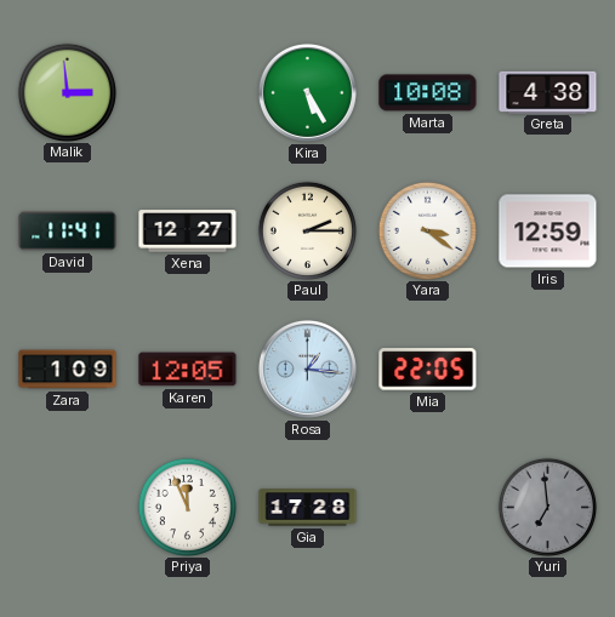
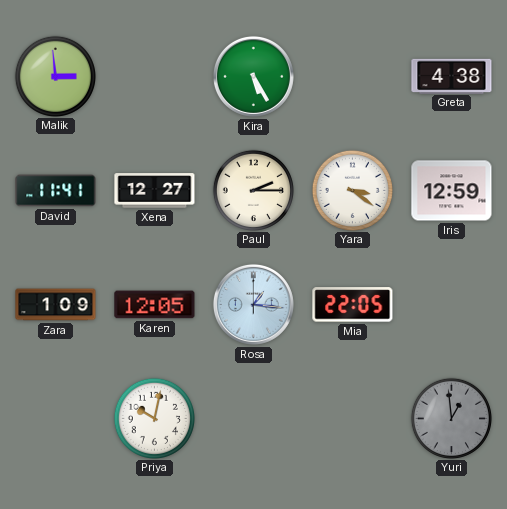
Marta: 10:08 -> none
Priya: 11:56 -> 10:02
Gia: 17:28 -> none
Yuri: 6:59 -> 12:59
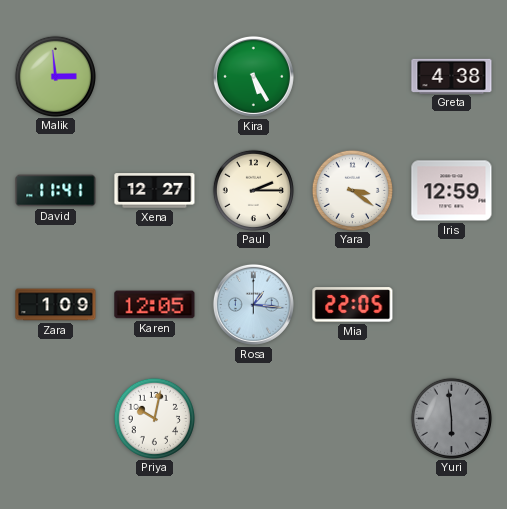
Yuri: 12:59 -> 5:59
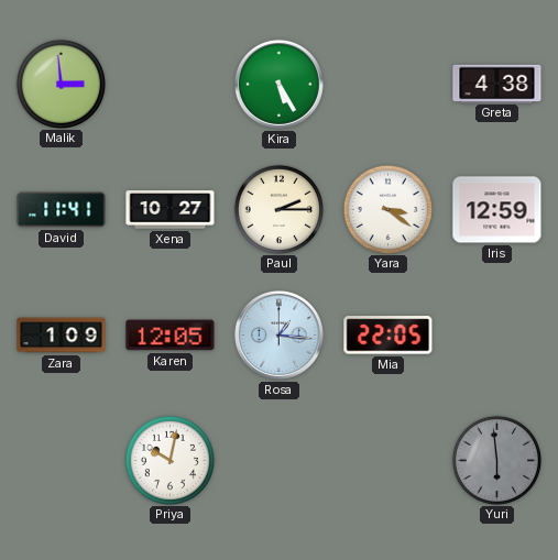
Xena: 12:27 -> 10:27
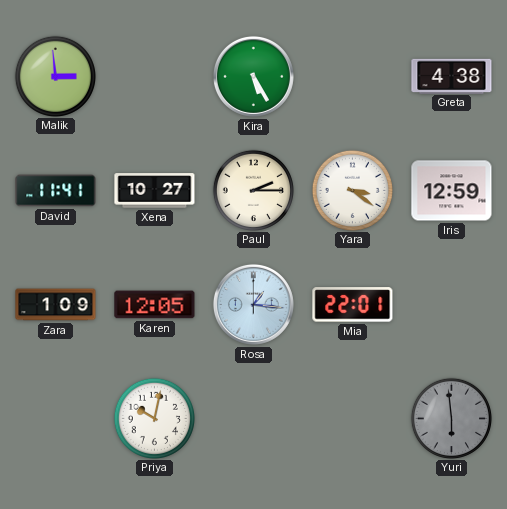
Mia: 22:05 -> 22:01
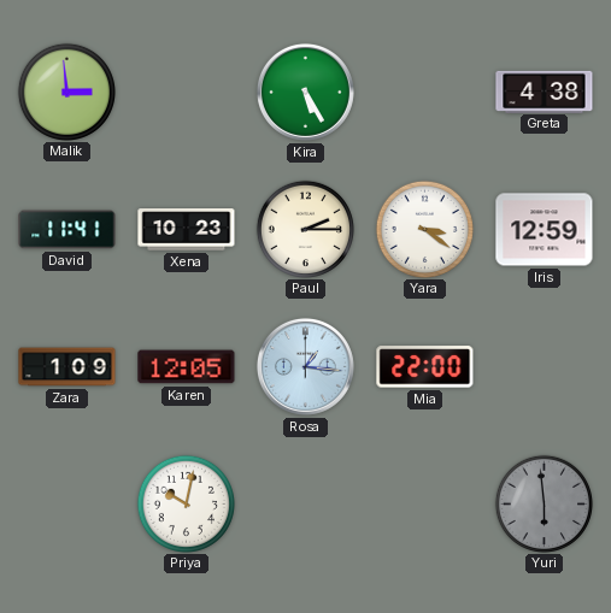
Xena: 10:27 -> 10:23
Mia: 22:01 -> 22:00
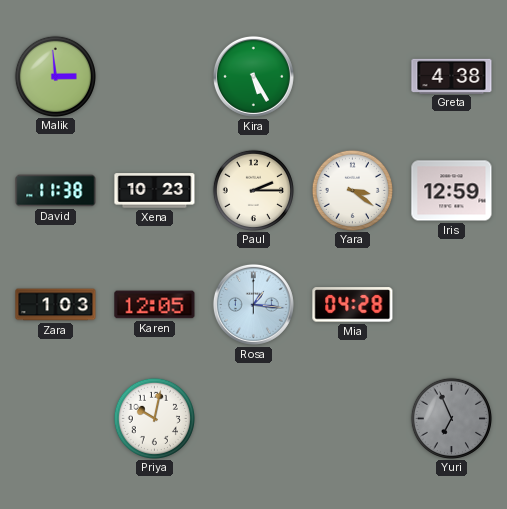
David: 11:41 -> 11:38
Zara: 1:09 -> 1:03
Mia: 22:00 -> 04:28
Yuri: 5:59 -> 6:56
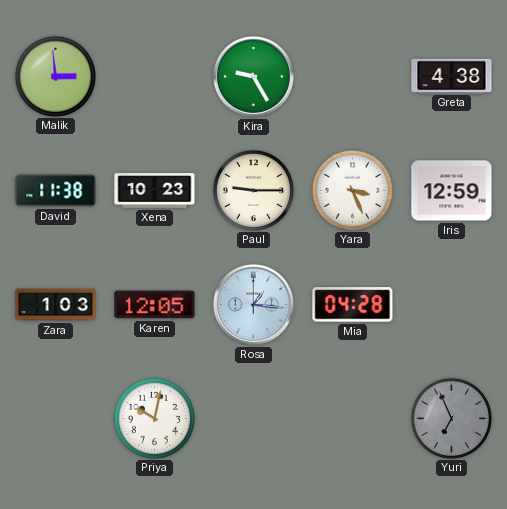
Kira: 5:25 -> 9:25
Paul: 2:15 -> 9:15
Yara: 3:21 -> 3:26
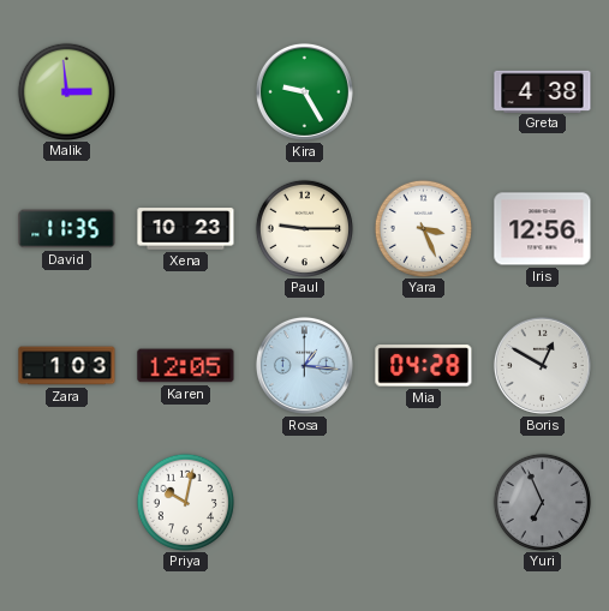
David: 11:38 -> 11:35
Iris: 12:59 -> 12:56
Boris: none -> 12:50
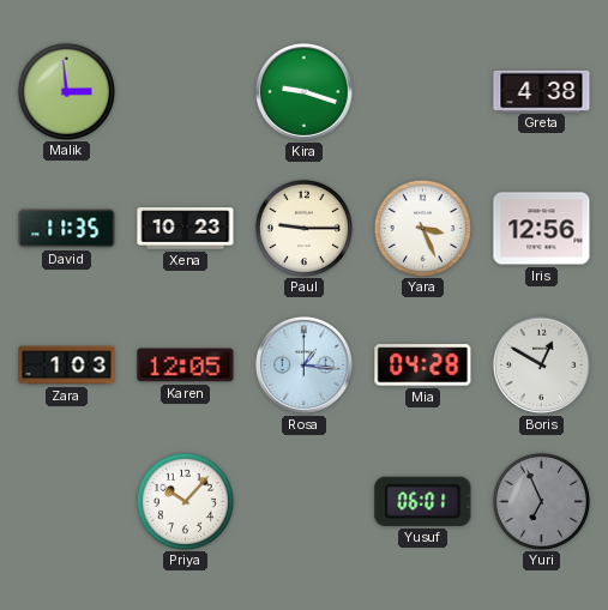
Kira: 9:25 -> 9:18
Priya: 10:02 -> 10:07
Yusuf: none -> 06:01
